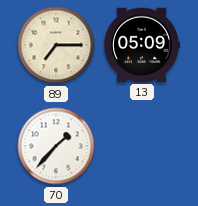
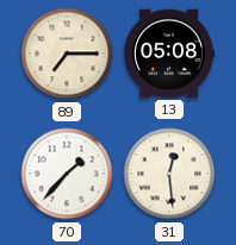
13: 05:09 -> 05:08
31: none -> 12:29
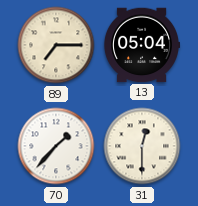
13: 05:08 -> 05:04
31: 12:29 -> 12:30
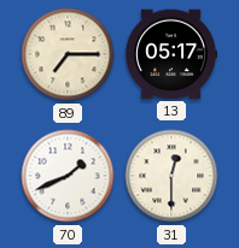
13: 05:04 -> 05:17
70: 1:37 -> 1:41
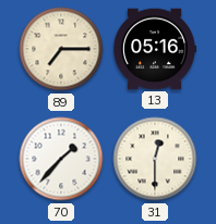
13: 05:17 -> 05:16
70: 1:41 -> 1:37
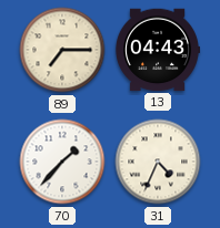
13: 05:16 -> 04:43
31: 12:30 -> 4:34
